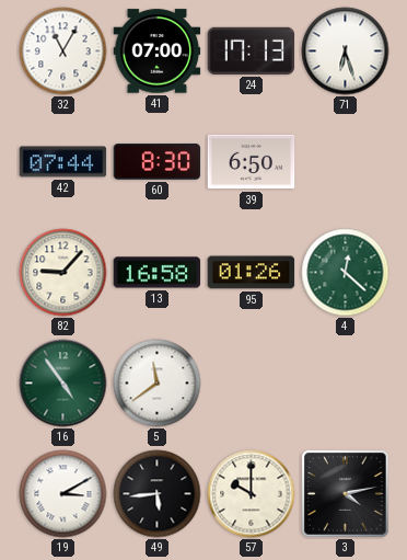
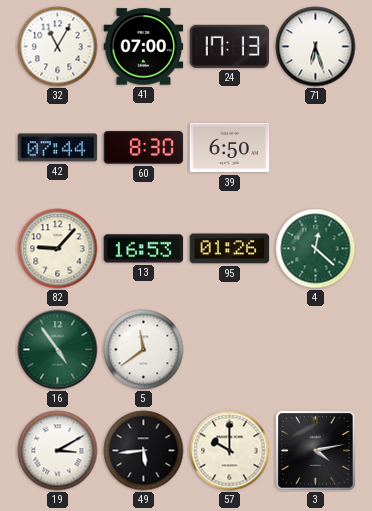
13: 16:58 -> 16:53
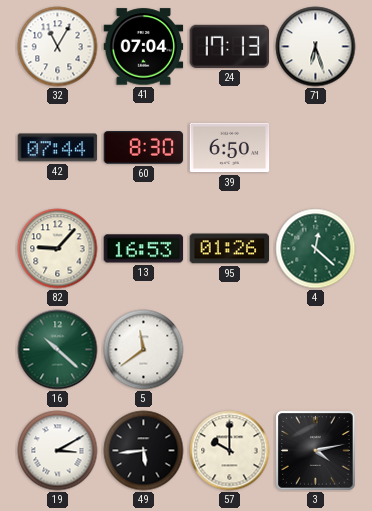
41: 07:00 -> 07:04
16: 4:54 -> 10:22
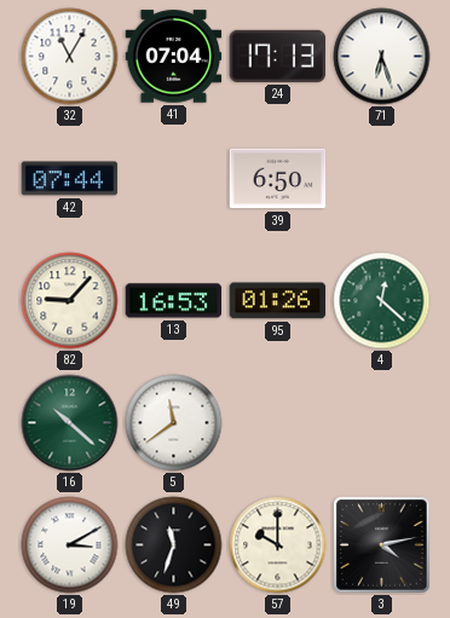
60: 8:30 -> none
49: 5:44 -> 11:33
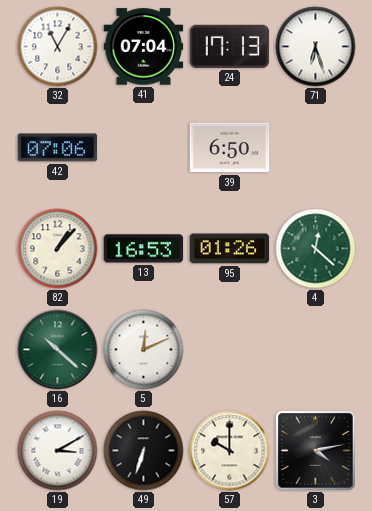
42: 07:44 -> 07:06
82: 9:07 -> 1:07
5: 11:39 -> 12:11
49: 11:33 -> 6:33
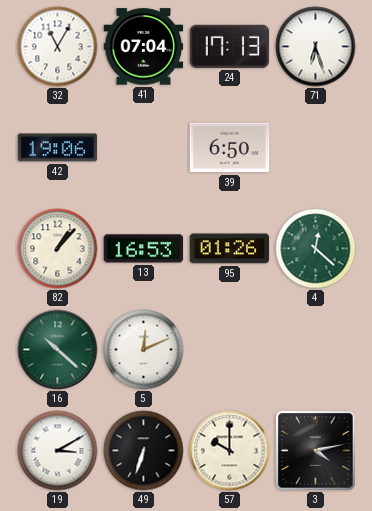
42: 07:06 -> 19:06
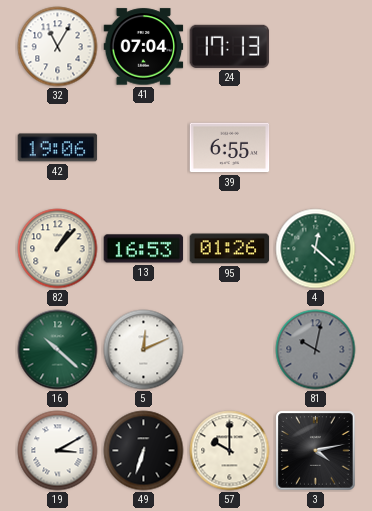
71: 6:27 -> none
39: 6:50 -> 6:55
81: none -> 10:02
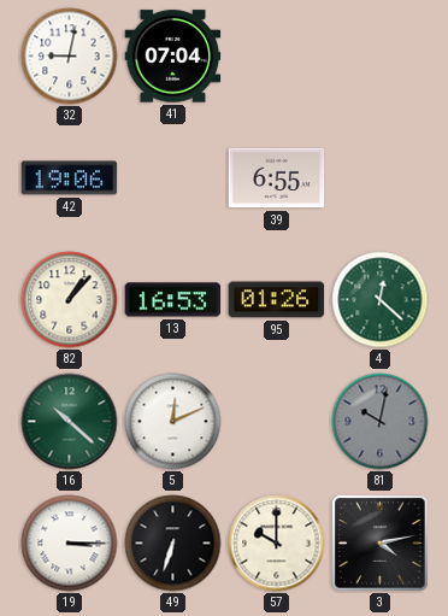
32: 11:05 -> 9:02
24: 17:13 -> none
19: 3:10 -> 3:15
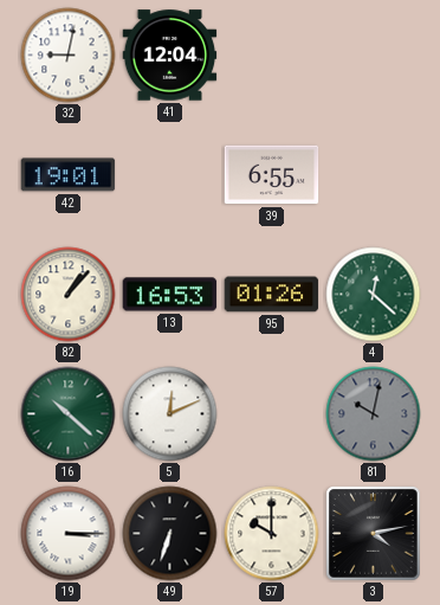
41: 07:04 -> 12:04
42: 19:06 -> 19:01
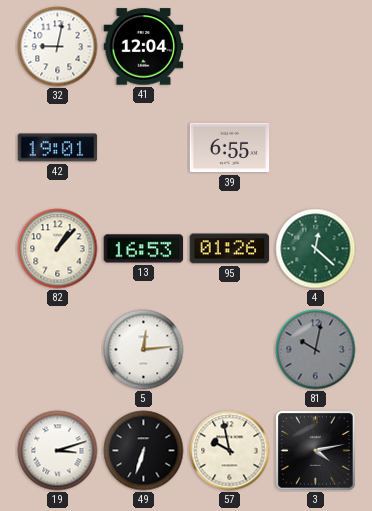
16: 10:22 -> none
5: 12:11 -> 12:14
19: 3:15 -> 3:12
57: 10:00 -> 9:58
